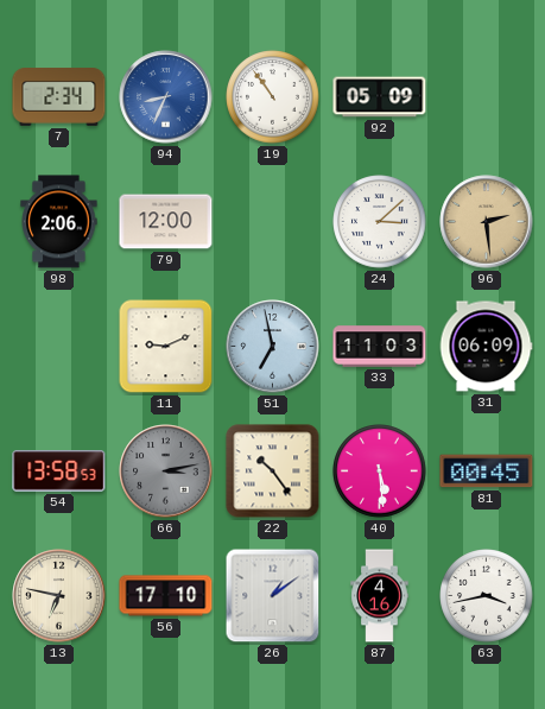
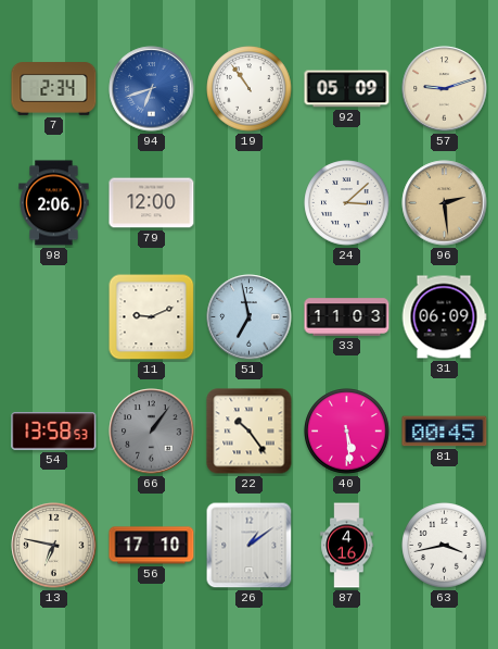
94: 8:34 -> 6:42
57: none -> 9:12
66: 3:13 -> 1:06
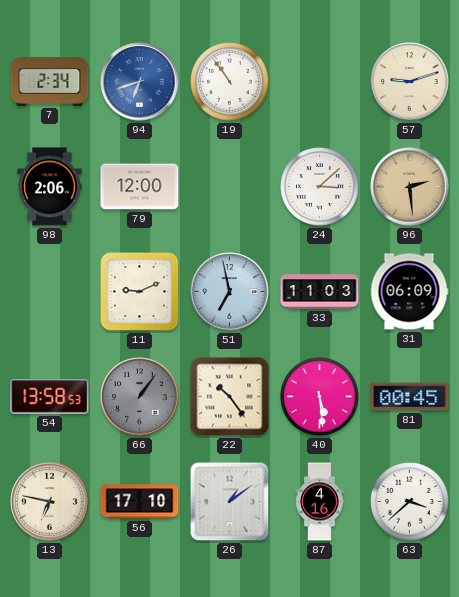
92: 05:09 -> none
63: 3:43 -> 3:38
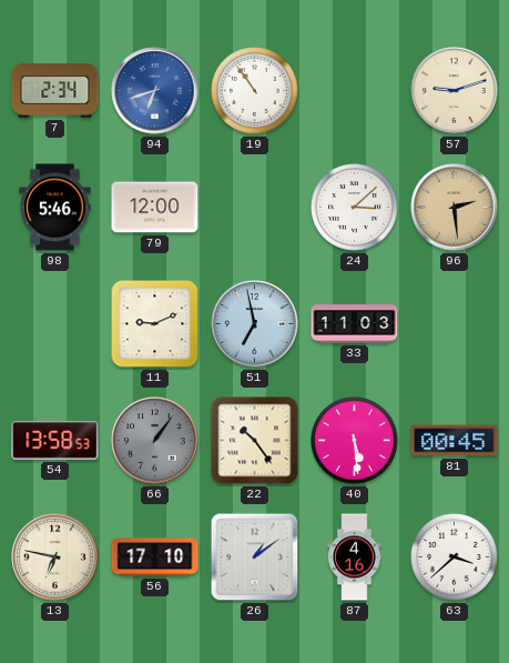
98: 2:06 -> 5:46
31: 06:09 -> none
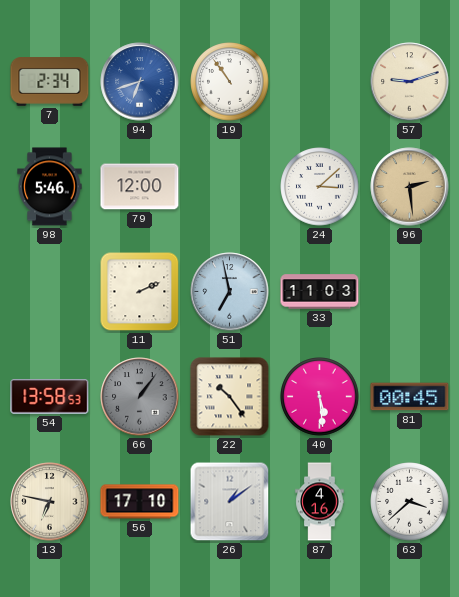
11: 9:11 -> 2:11
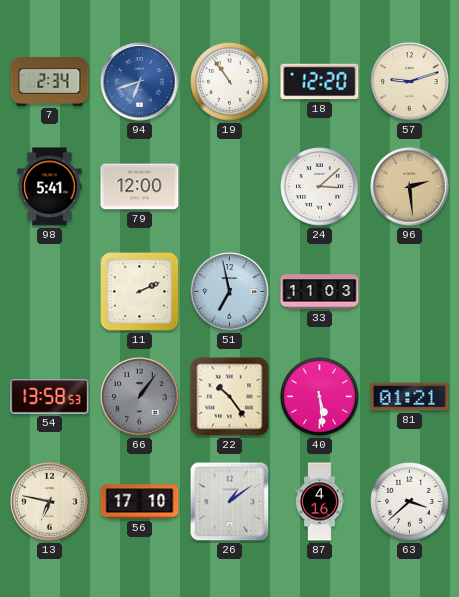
18: none -> 12:20
98: 5:46 -> 5:41
81: 00:45 -> 01:21
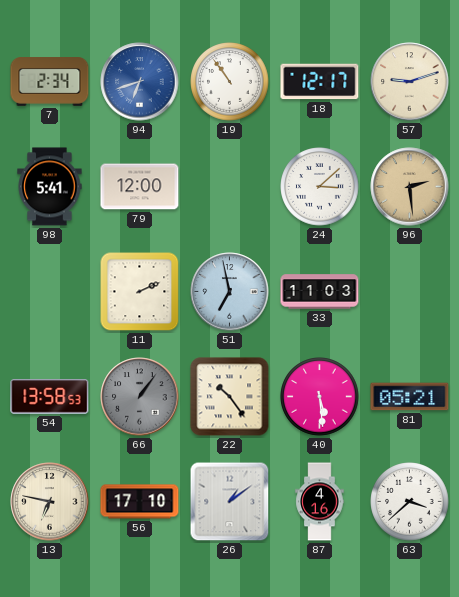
18: 12:20 -> 12:17
81: 01:21 -> 05:21
